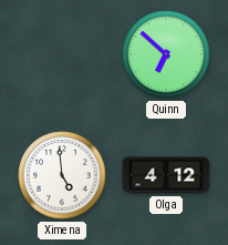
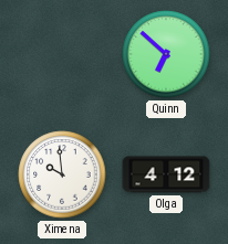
Ximena: 4:59 -> 9:59
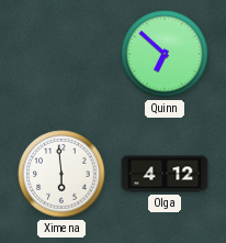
Ximena: 9:59 -> 5:59
